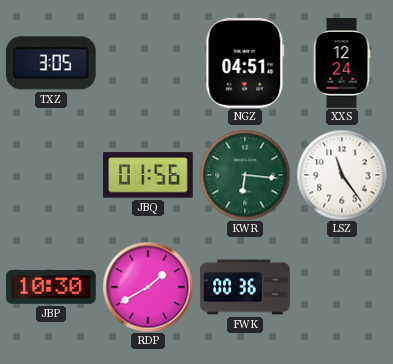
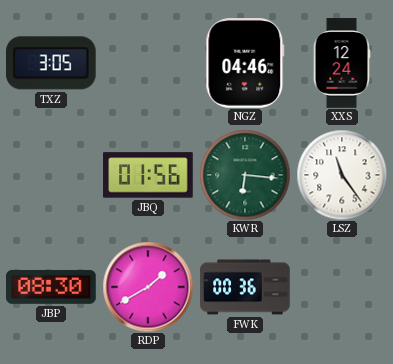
NGZ: 04:51 -> 04:46
JBP: 10:30 -> 08:30
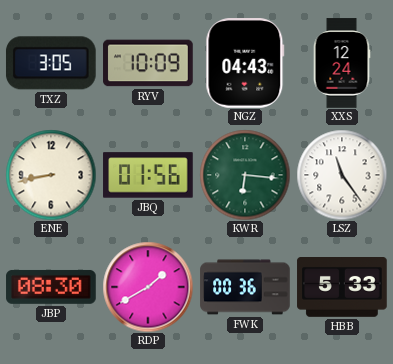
RYV: none -> 10:09
NGZ: 04:46 -> 04:43
ENE: none -> 8:43
HBB: none -> 5:33
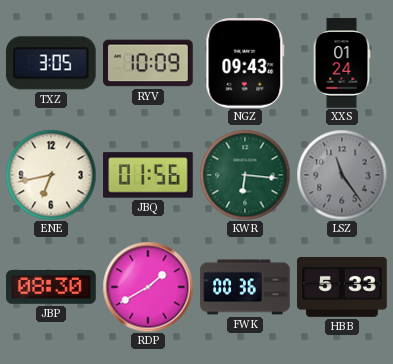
NGZ: 04:43 -> 09:43
XXS: 12:24 -> 01:24
ENE: 8:43 -> 6:43
LSZ dial: white -> grey
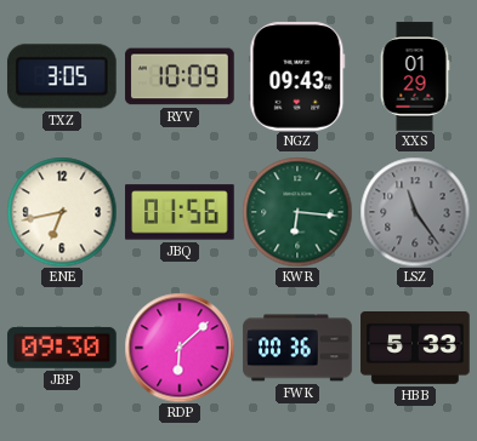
XXS: 01:24 -> 01:29
JBP: 08:30 -> 09:30
RDP: 1:40 -> 6:08
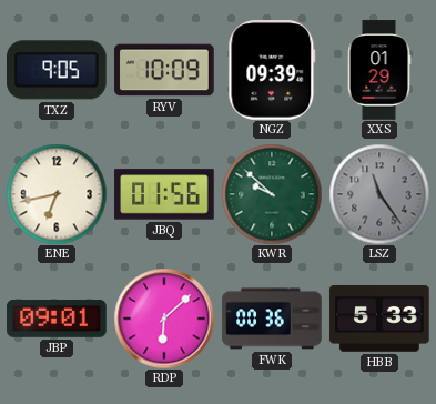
TXZ: 3:05 -> 9:05
NGZ: 09:43 -> 09:39
KWR: 6:16 -> 9:52
JBP: 09:30 -> 09:01
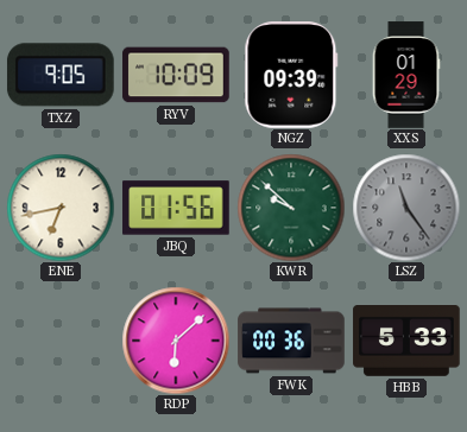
JBP: 09:01 -> none
